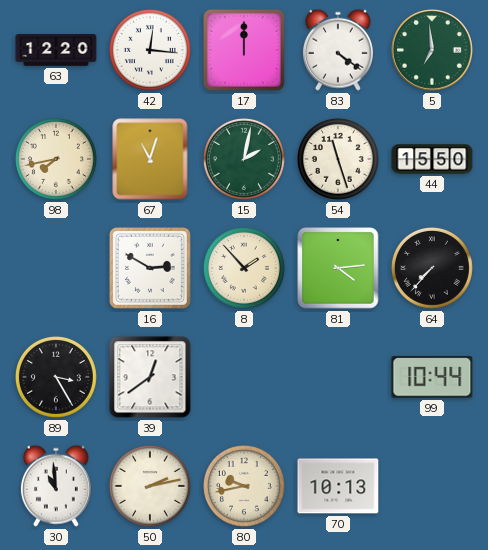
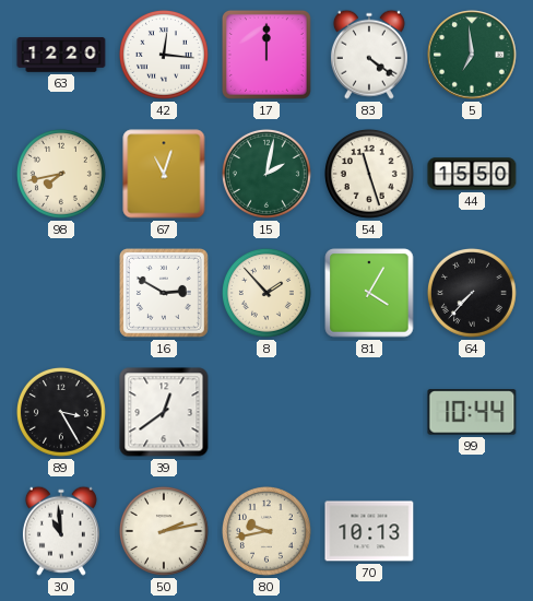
81: 4:14 -> 4:05
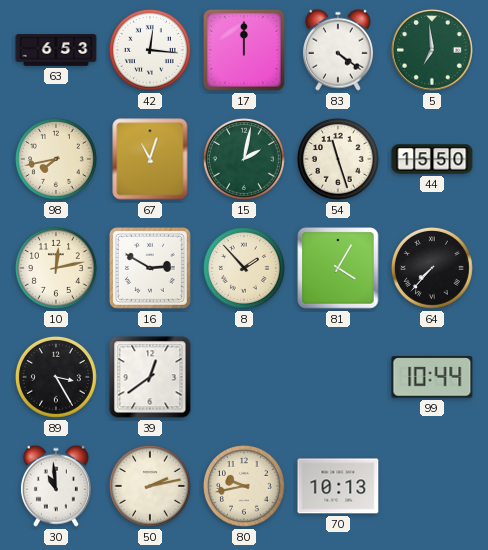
63: 12:20 -> 6:53
10: none -> 12:13
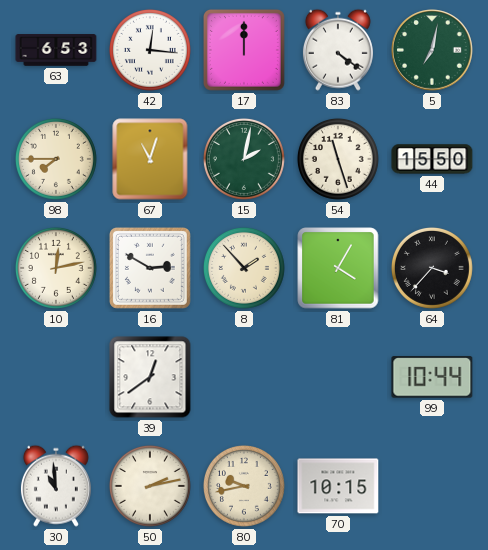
5: 6:59 -> 7:02
98: 7:43 -> 7:45
64: 7:37 -> 3:37
89: 3:25 -> none
70: 10:13 -> 10:15
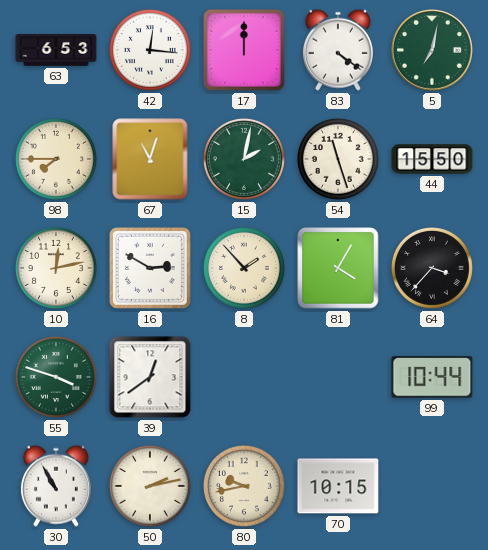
55: none -> 3:48
30: 10:59 -> 10:55
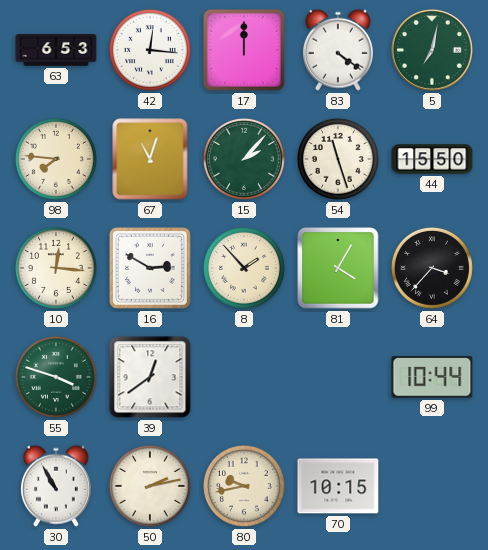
98: 7:45 -> 7:46
15: 2:02 -> 2:07
10: 12:13 -> 12:16
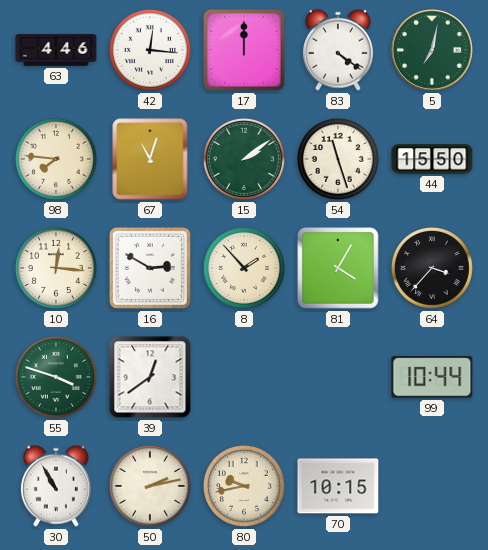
63: 6:53 -> 4:46
15: 2:07 -> 2:09
